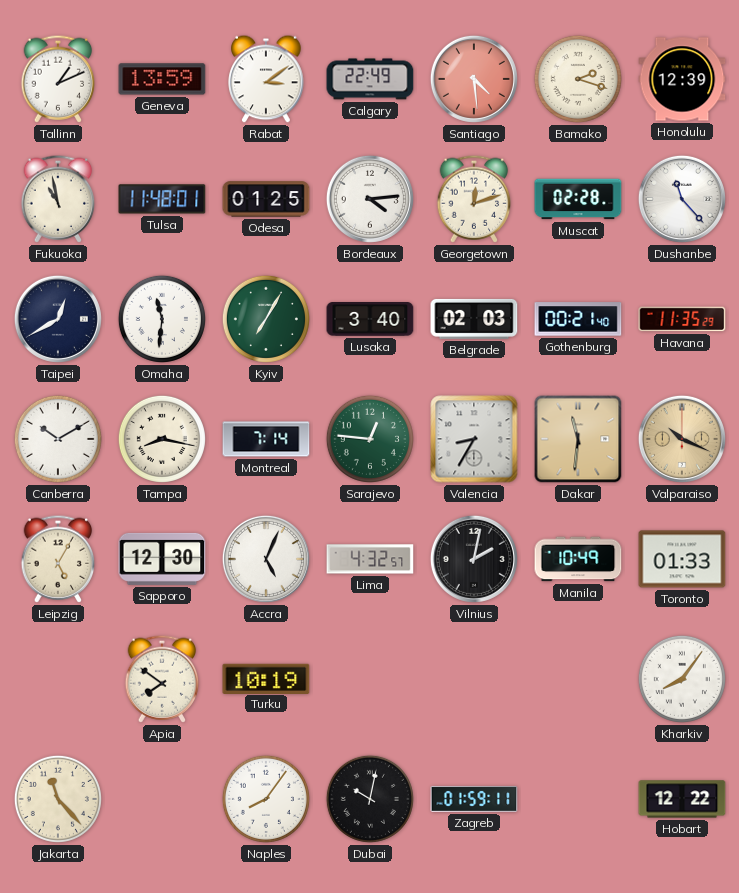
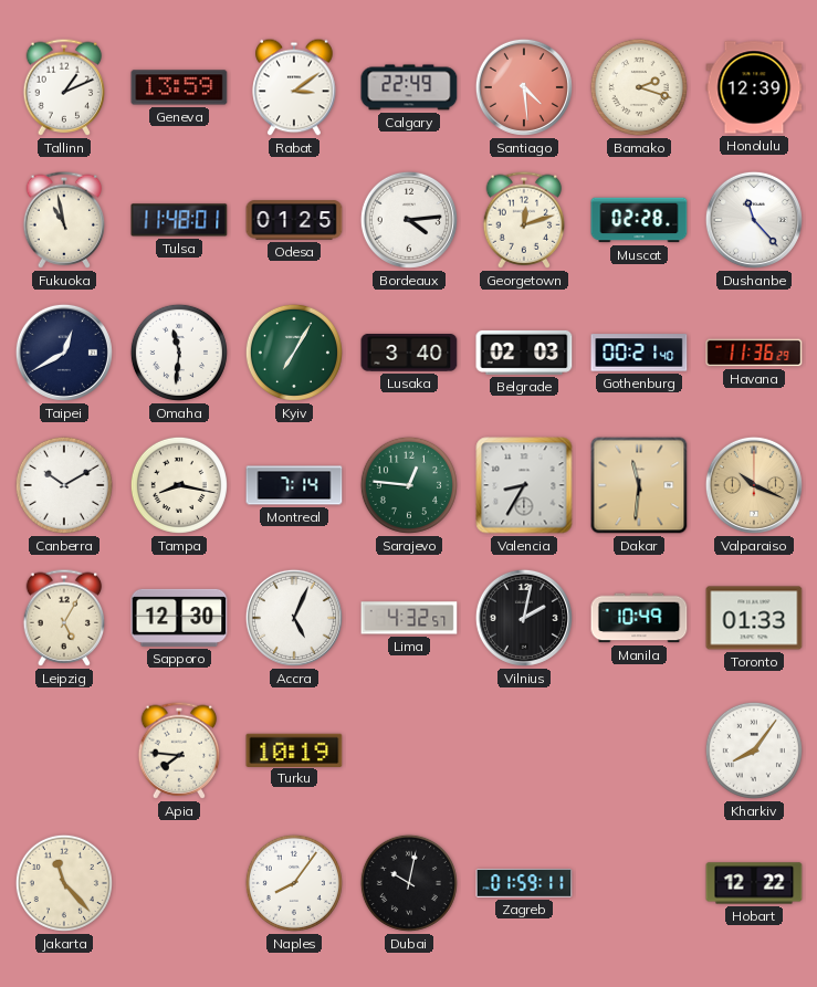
Havana: 11:35 -> 11:36
Apia: 7:51 -> 7:46
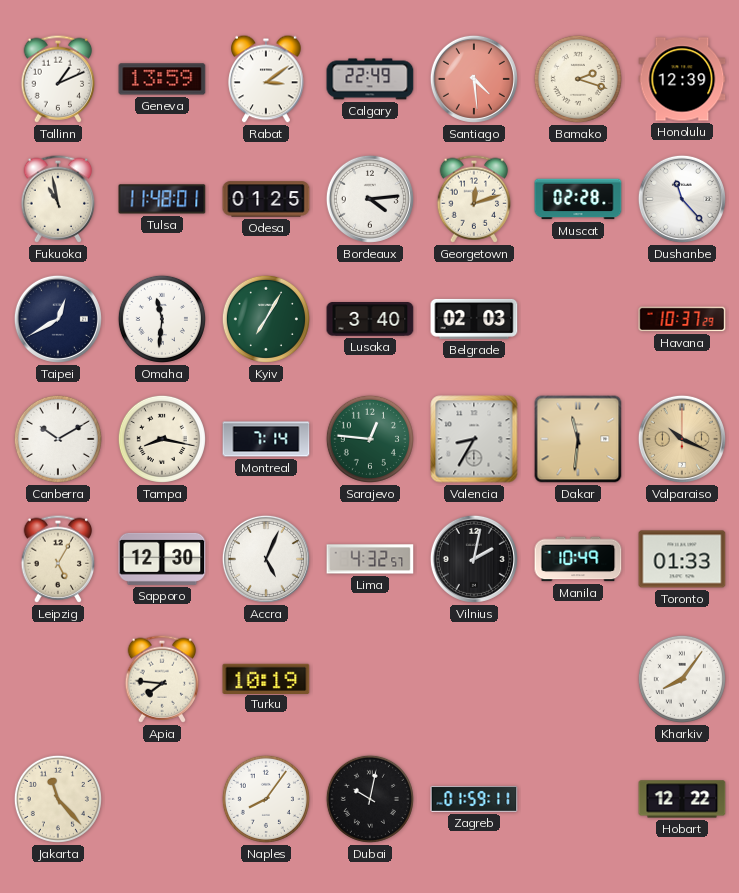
Gothenburg: 00:21 -> none
Havana: 11:36 -> 10:37
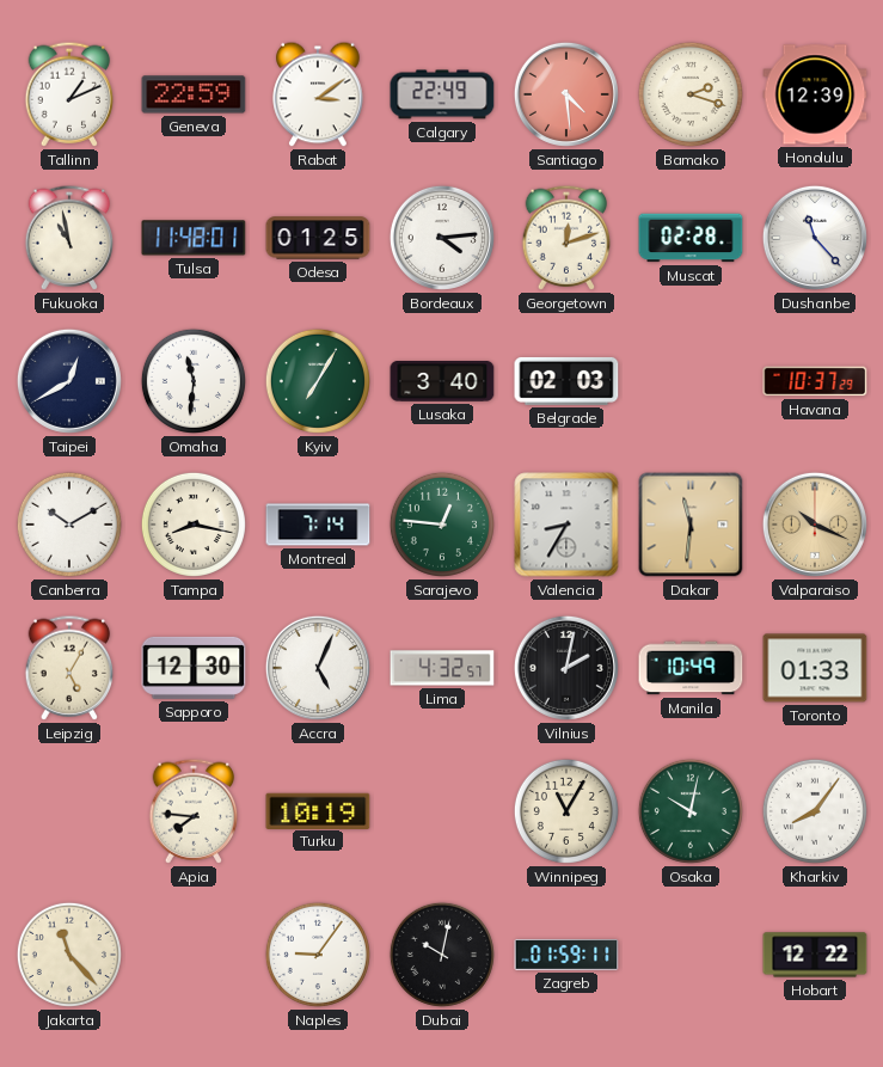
Geneva: 13:59 -> 22:59
Winnipeg: none -> 11:05
Osaka: none -> 10:02
Naples: 8:06 -> 9:06
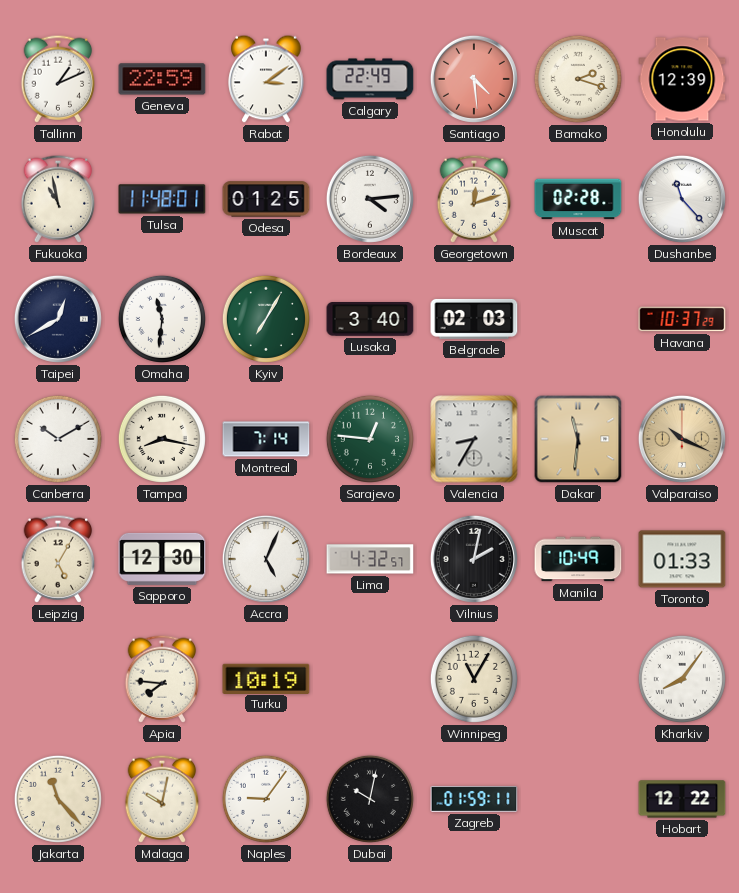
Osaka: 10:02 -> none
Malaga: none -> 10:02
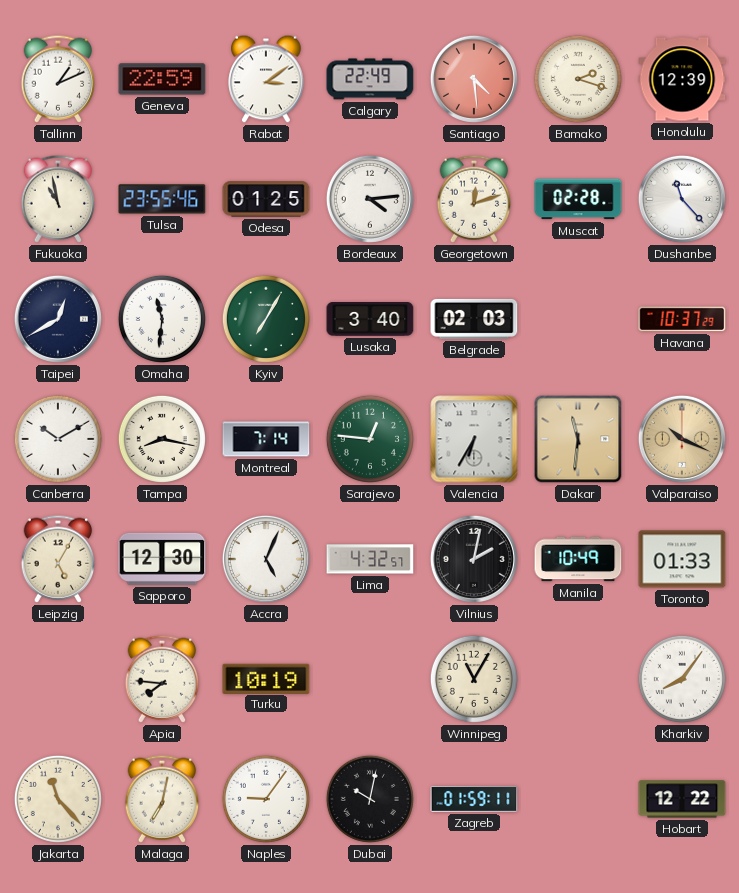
Tulsa: 11:48 -> 23:55
Valencia: 8:35 -> 6:35
Malaga: 10:02 -> 7:02
